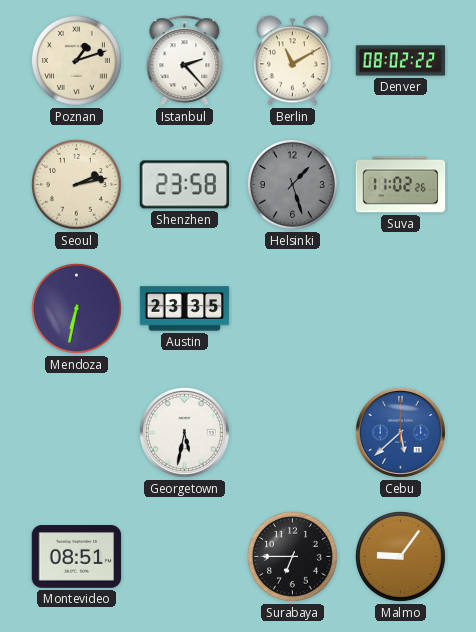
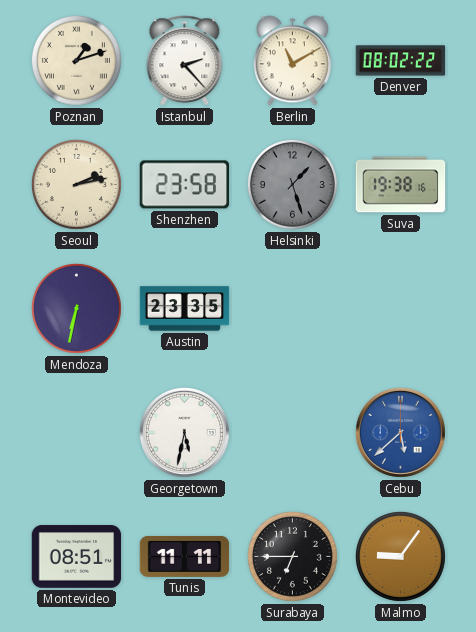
Suva: 11:02 -> 19:38
Tunis: none -> 11:11
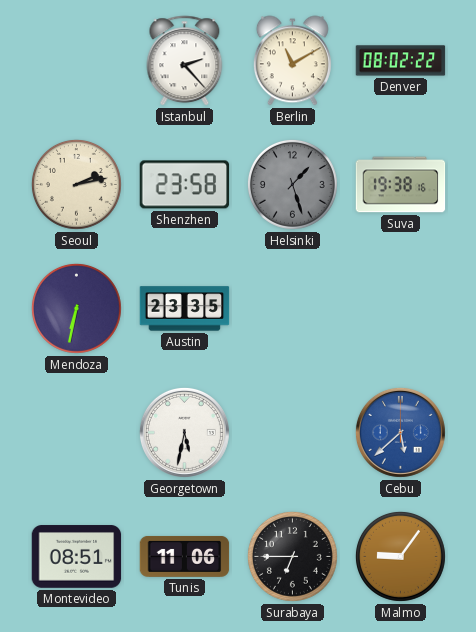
Poznan: 1:12 -> none
Tunis: 11:11 -> 11:06
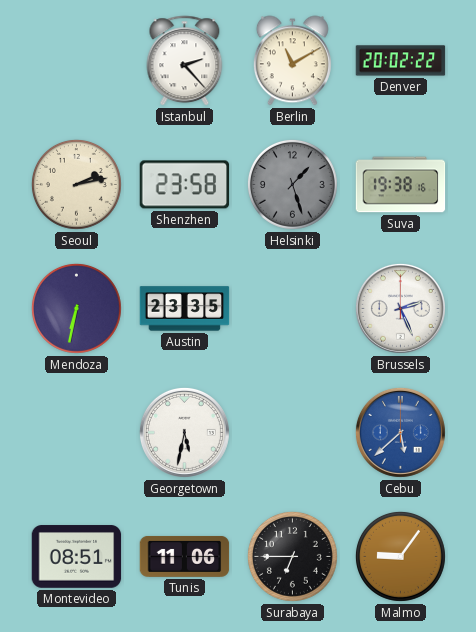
Denver: 08:02 -> 20:02
Brussels: none -> 2:26
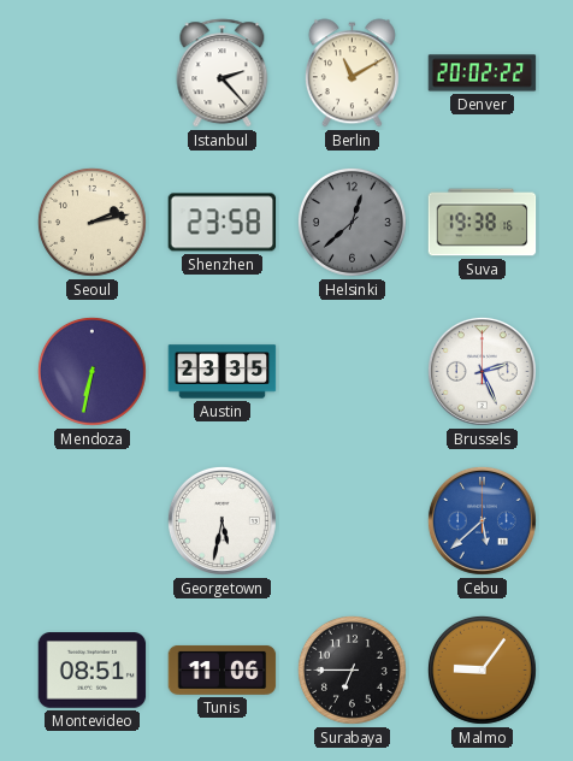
Helsinki: 1:27 -> 12:38
